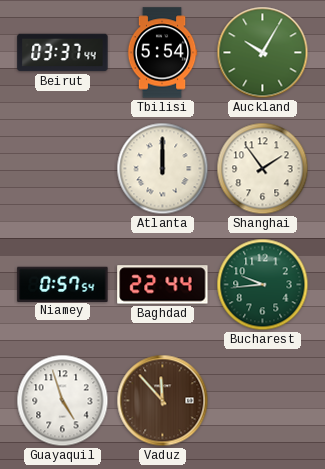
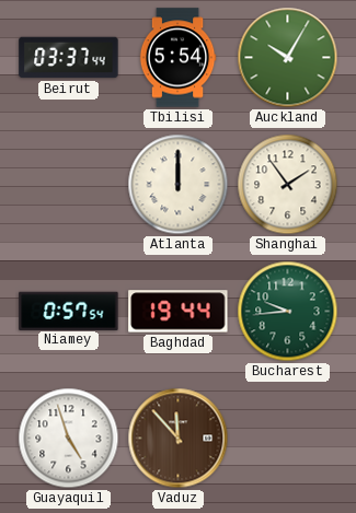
Baghdad: 22:44 -> 19:44
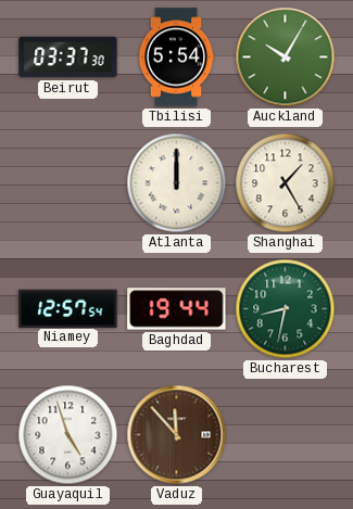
Beirut: 03:37:44 -> 03:37:30
Shanghai: 1:54 -> 1:25
Niamey: 0:57 -> 12:57
Bucharest: 9:44 -> 8:32
